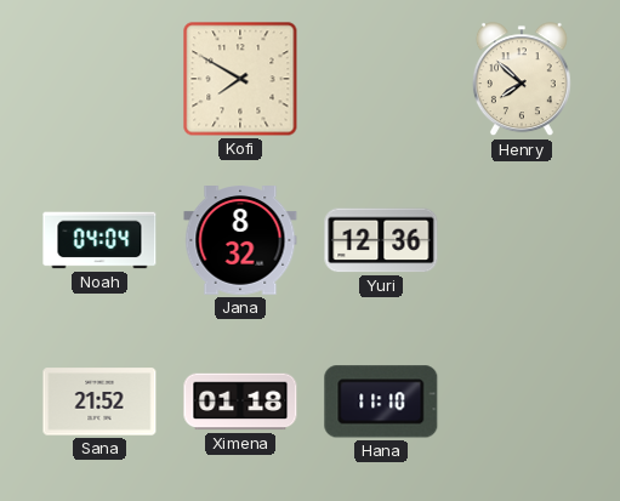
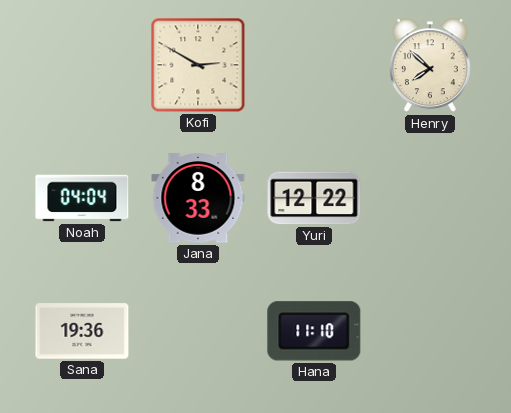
Kofi: 7:50 -> 2:50
Jana: 8:32 -> 8:33
Yuri: 12:36 -> 12:22
Sana: 21:52 -> 19:36
Ximena: 01:18 -> none
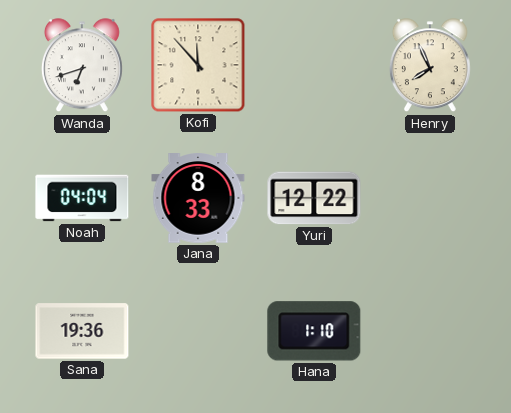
Wanda: none -> 6:42
Kofi: 2:50 -> 11:53
Henry: 7:52 -> 7:56
Hana: 11:10 -> 1:10
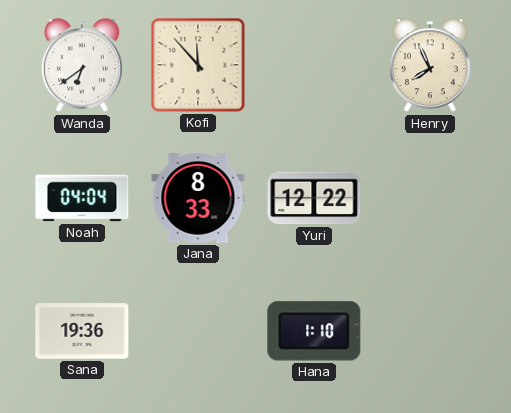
Wanda: 6:42 -> 6:39
